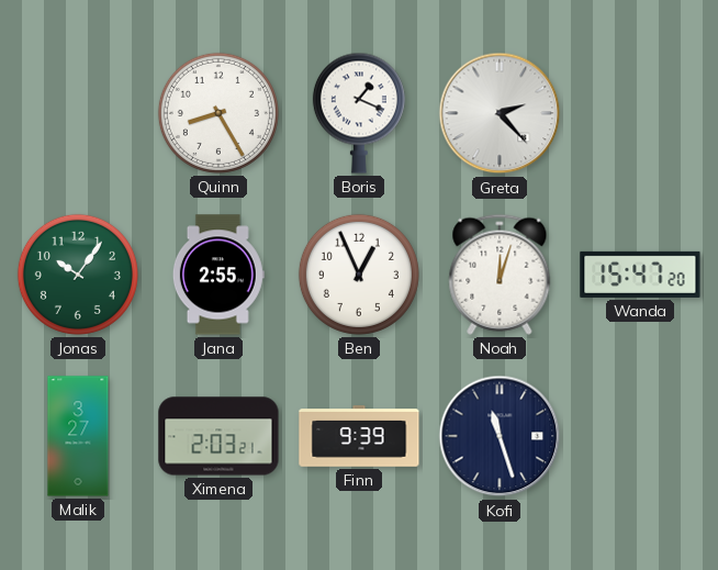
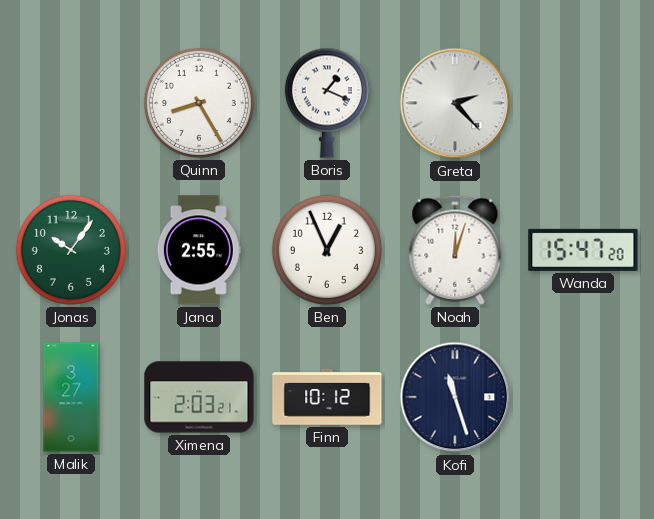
Finn: 9:39 -> 10:12
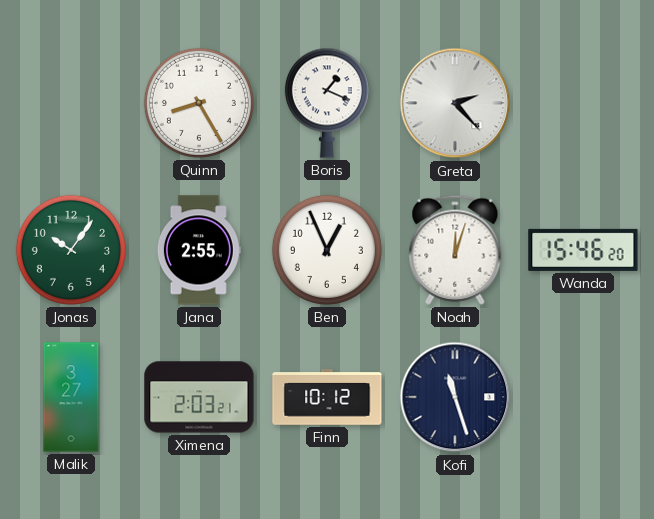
Wanda: 15:47 -> 15:46
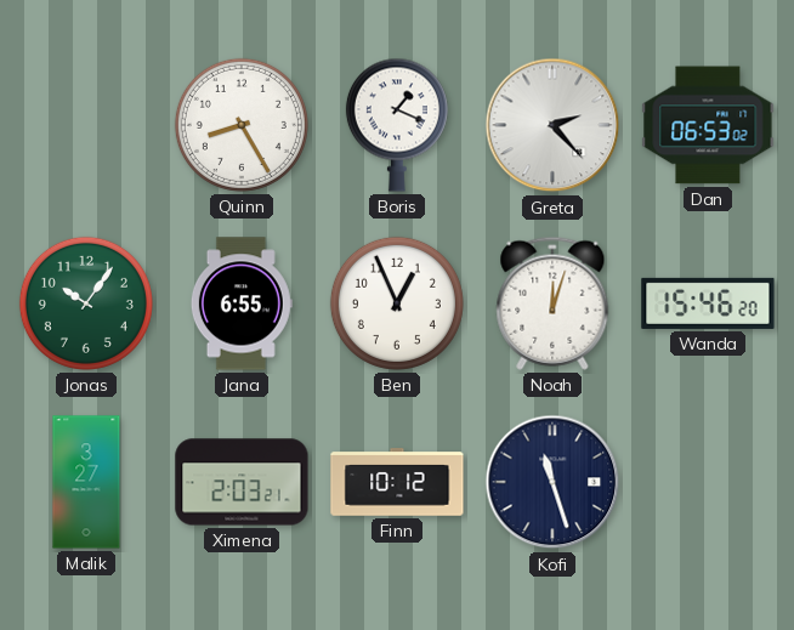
Dan: none -> 06:53
Jana: 2:55 -> 6:55
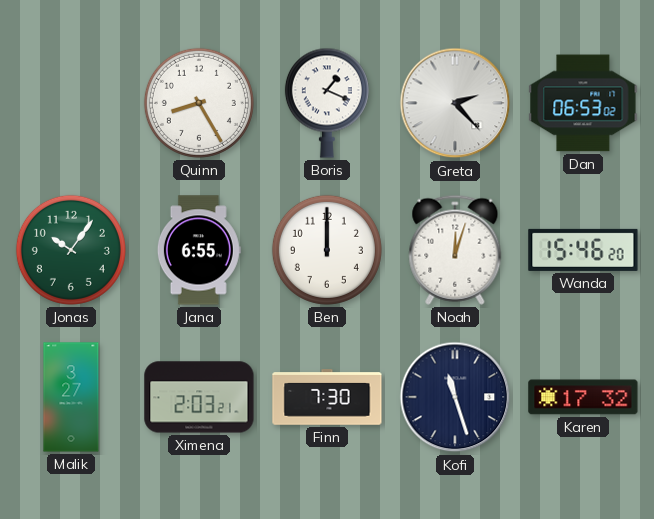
Ben: 12:56 -> 12:00
Finn: 10:12 -> 7:30
Karen: none -> 17:32
